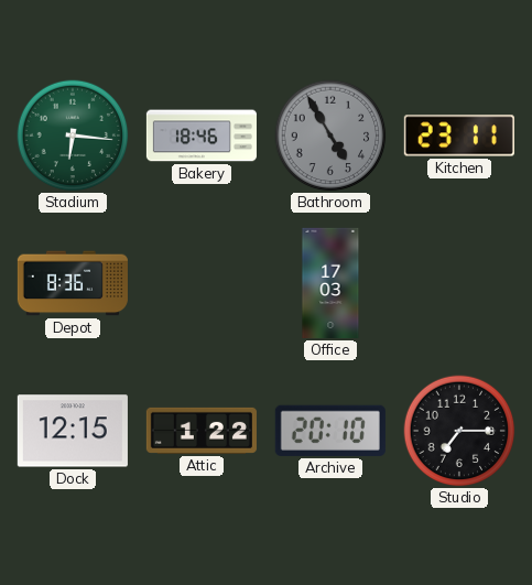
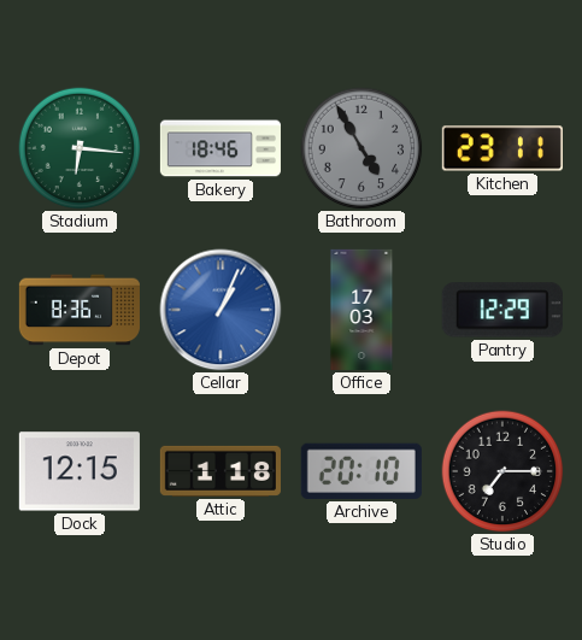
Cellar: none -> 1:04
Pantry: none -> 12:29
Attic: 1:22 -> 1:18
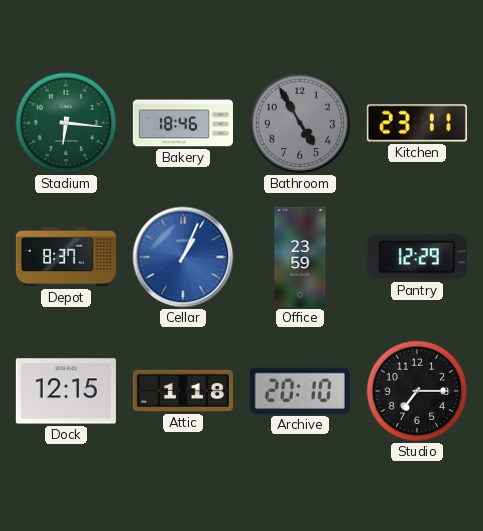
Depot: 8:36 -> 8:37
Office: 17:03 -> 23:59
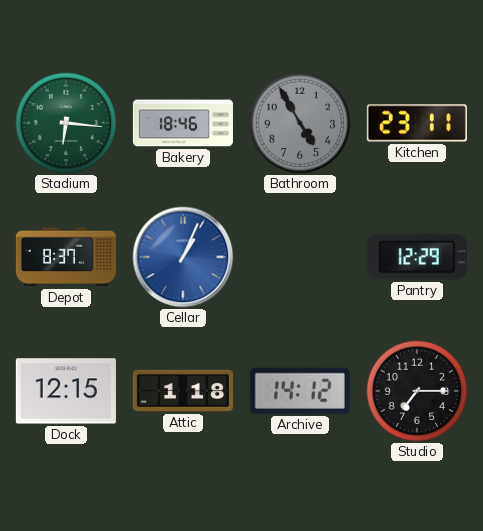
Office: 23:59 -> none
Archive: 20:10 -> 14:12
